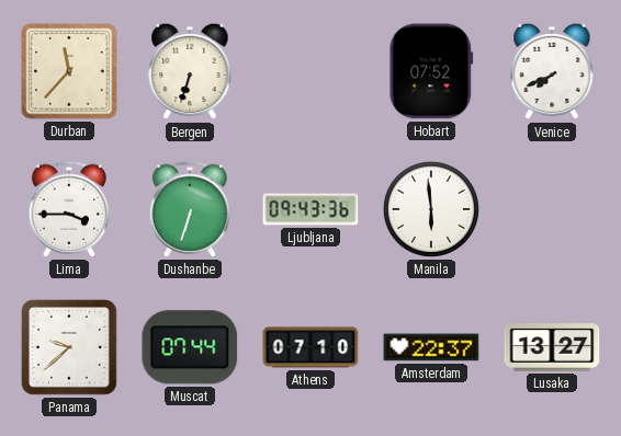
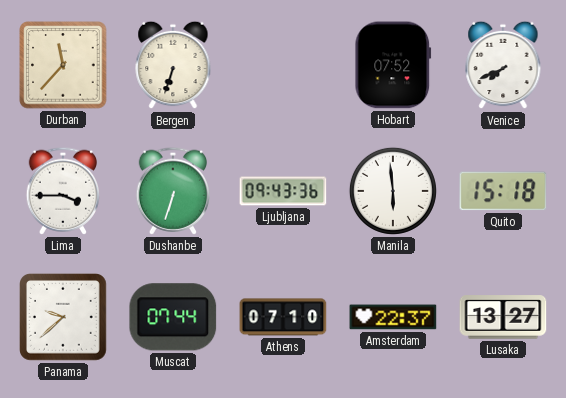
Quito: none -> 15:18
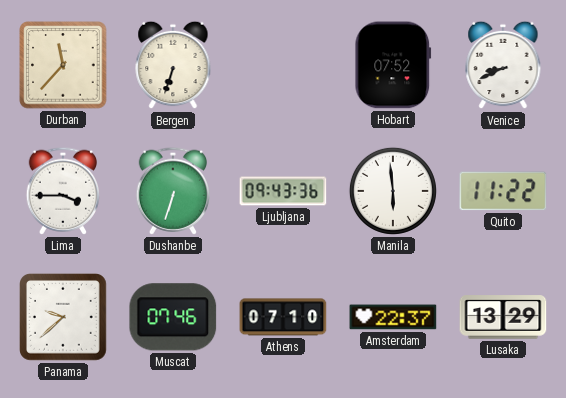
Venice: 7:41 -> 8:41
Quito: 15:18 -> 11:22
Muscat: 07:44 -> 07:46
Lusaka: 13:27 -> 13:29
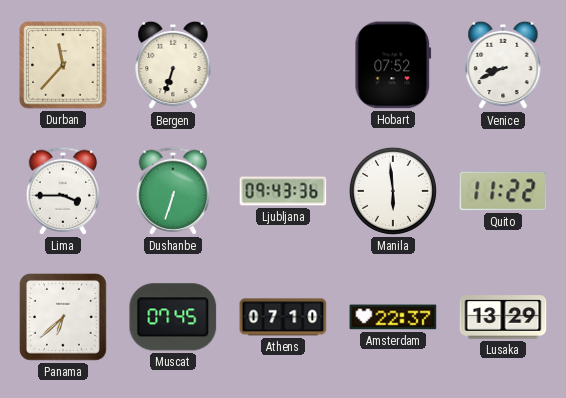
Panama: 9:38 -> 6:38
Muscat: 07:46 -> 07:45
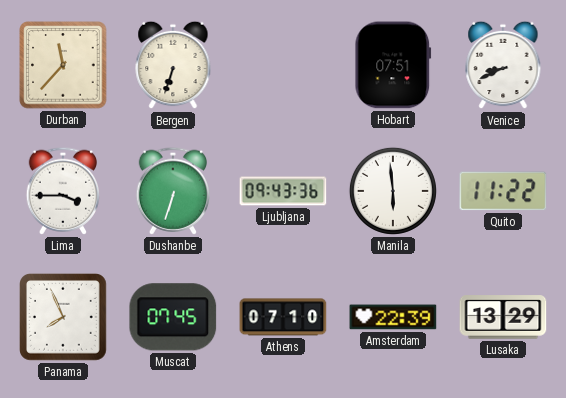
Hobart: 07:52 -> 07:51
Panama: 6:38 -> 7:56
Amsterdam: 22:37 -> 22:39
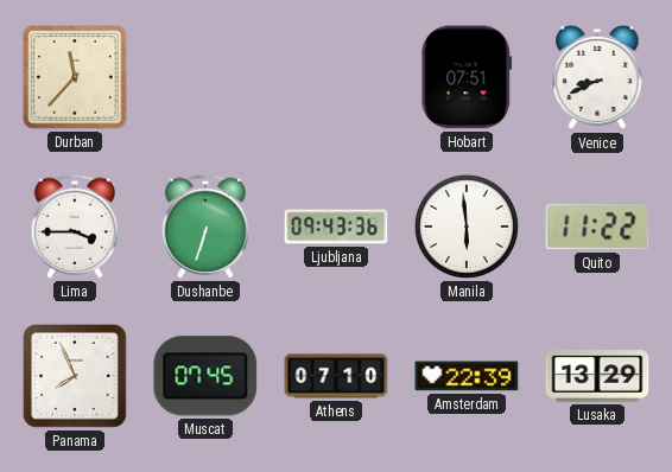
Bergen: 6:33 -> none
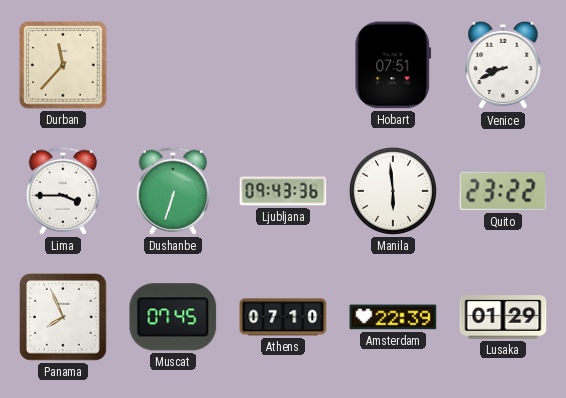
Quito: 11:22 -> 23:22
Lusaka: 13:29 -> 01:29
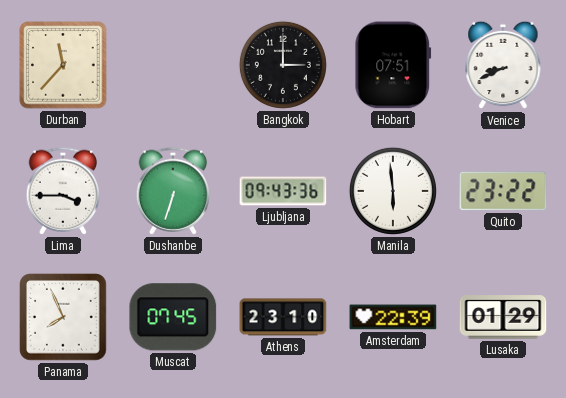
Bangkok: none -> 3:00
Athens: 07:10 -> 23:10
